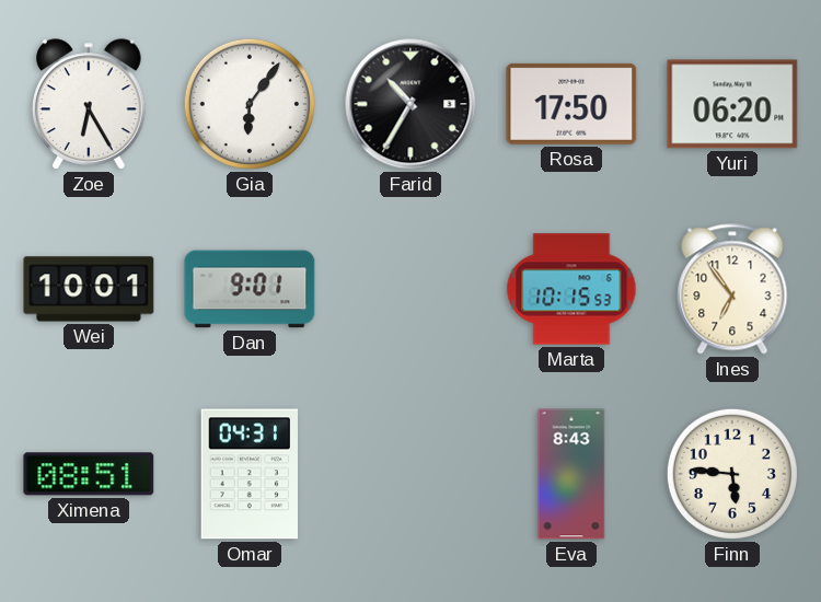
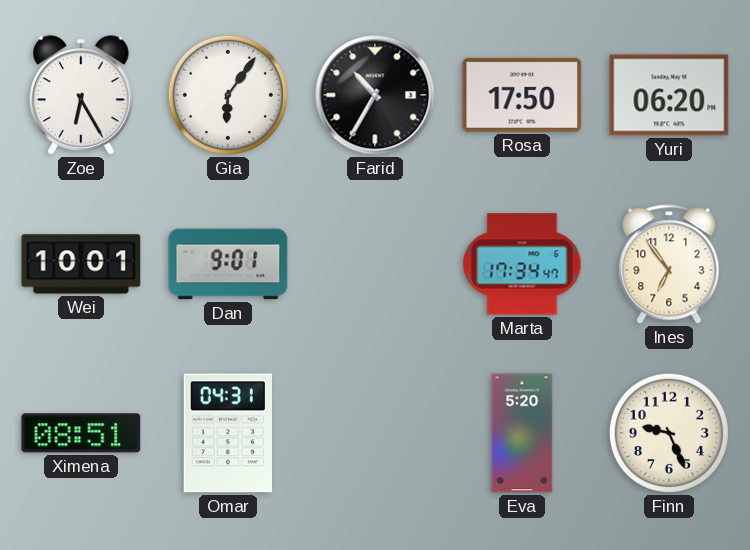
Marta: 10:15 -> 17:34
Eva: 8:43 -> 5:20
Finn: 5:46 -> 9:26
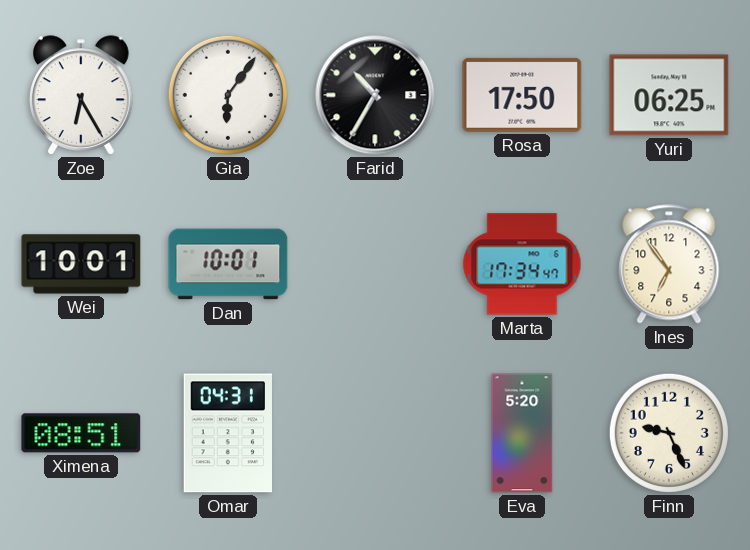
Yuri: 06:20 -> 06:25
Dan: 9:01 -> 10:01
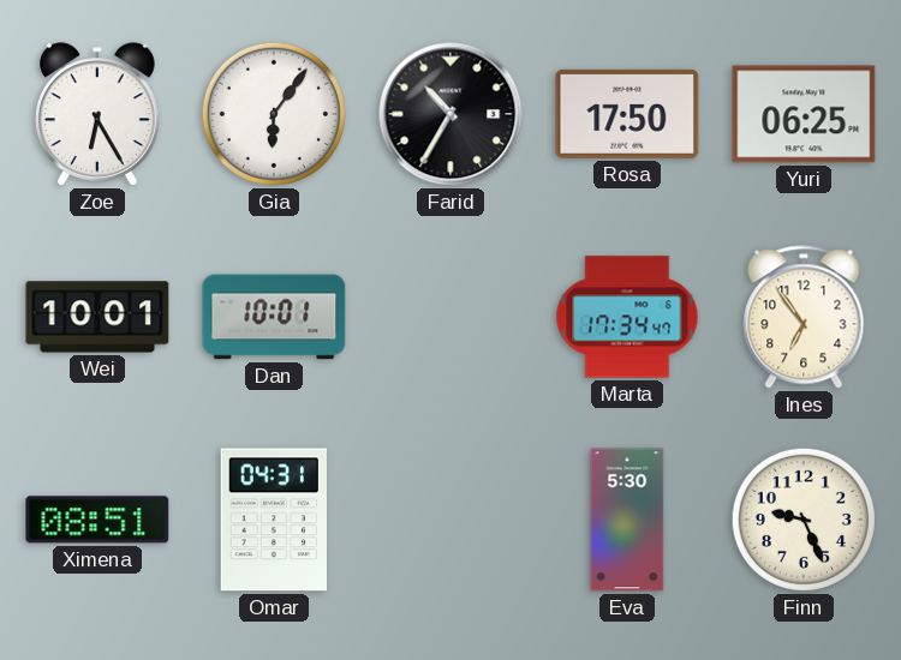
Eva: 5:20 -> 5:30
